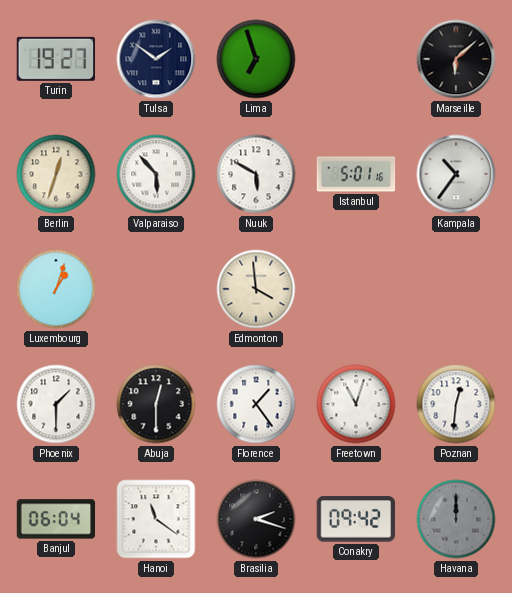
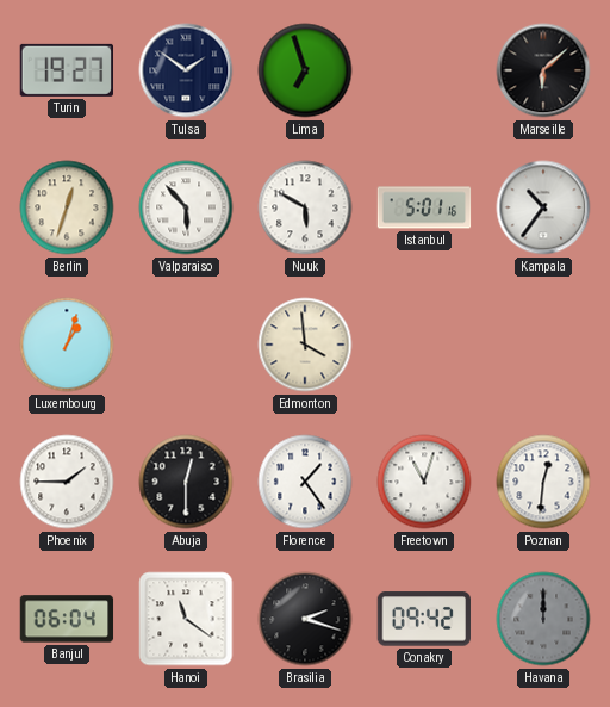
Phoenix: 1:30 -> 1:45
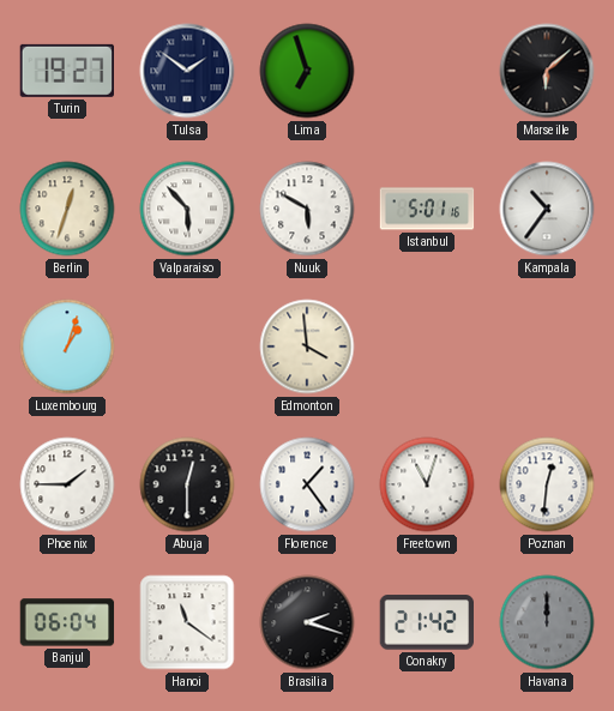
Conakry: 09:42 -> 21:42
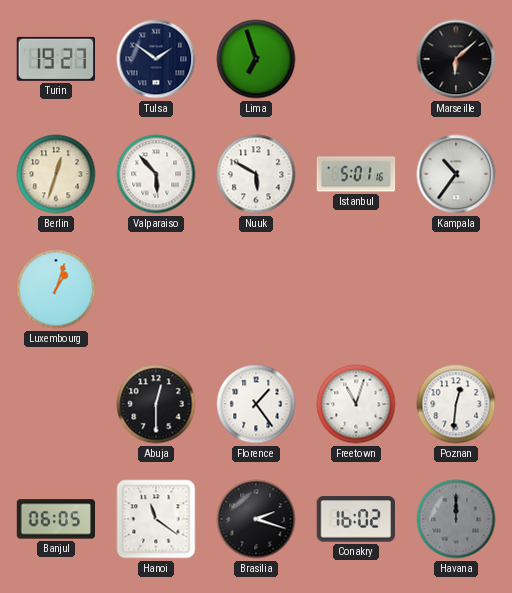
Edmonton: 3:59 -> none
Phoenix: 1:45 -> none
Banjul: 06:04 -> 06:05
Conakry: 21:42 -> 16:02
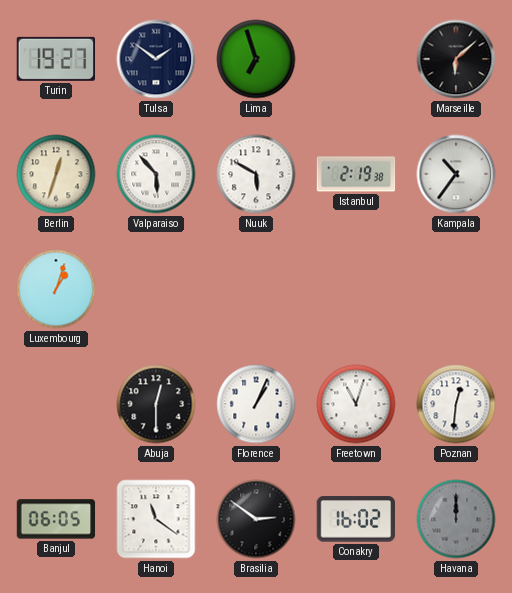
Istanbul: 5:01 -> 2:19
Florence: 1:24 -> 1:04
Brasilia: 2:18 -> 2:51
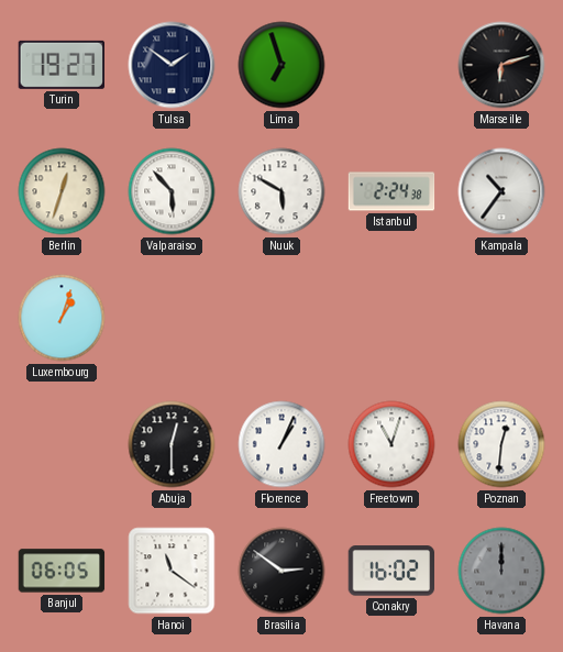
Marseille: 6:08 -> 6:12
Istanbul: 2:19 -> 2:24
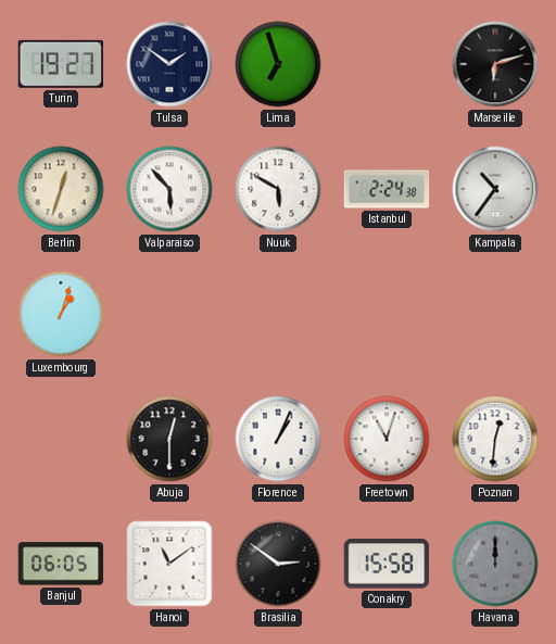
Hanoi: 11:21 -> 11:09
Conakry: 16:02 -> 15:58
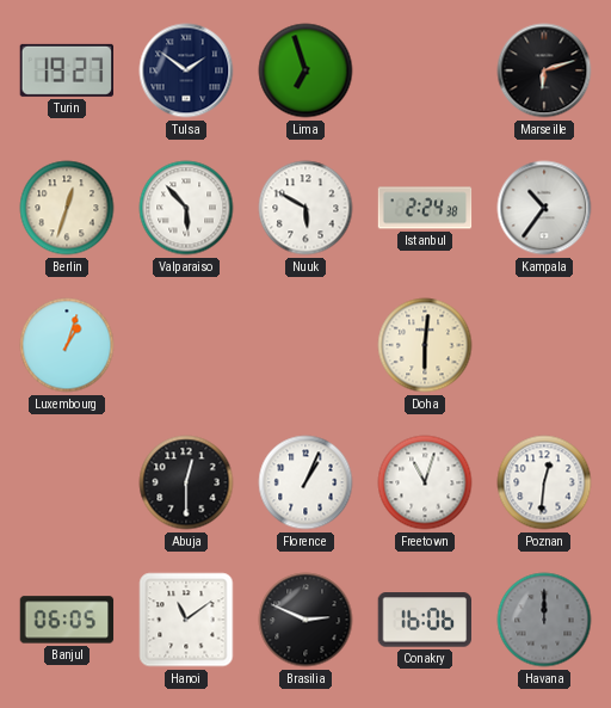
Doha: none -> 6:01
Brasilia: 2:51 -> 2:49
Conakry: 15:58 -> 16:06
